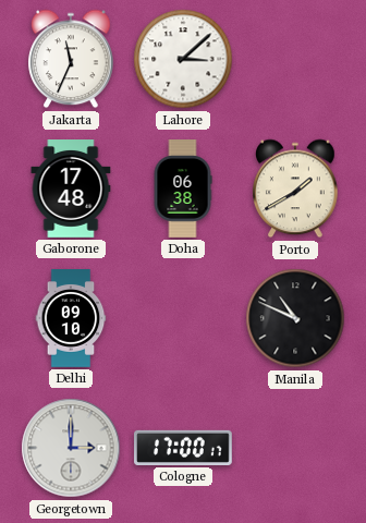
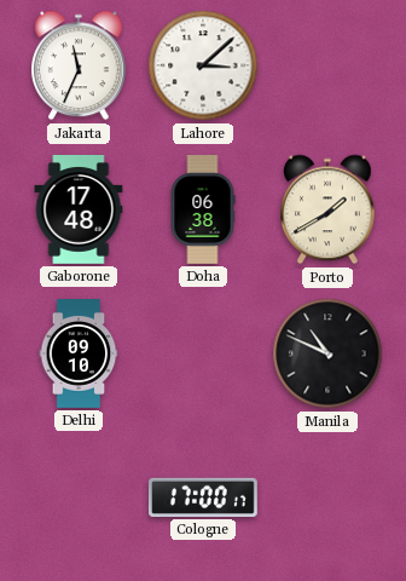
Georgetown: 3:00 -> none
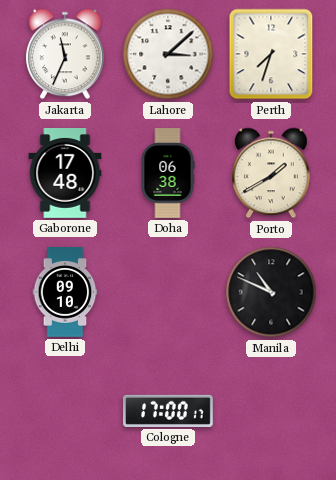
Perth: none -> 7:33
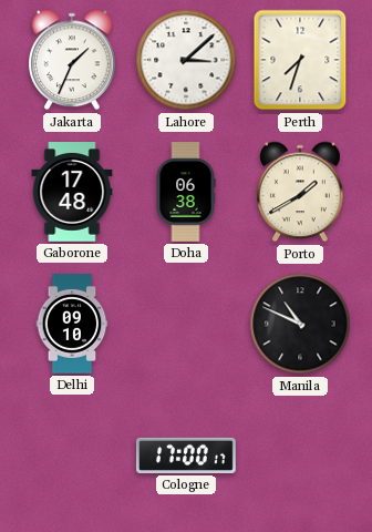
Jakarta: 11:34 -> 1:34
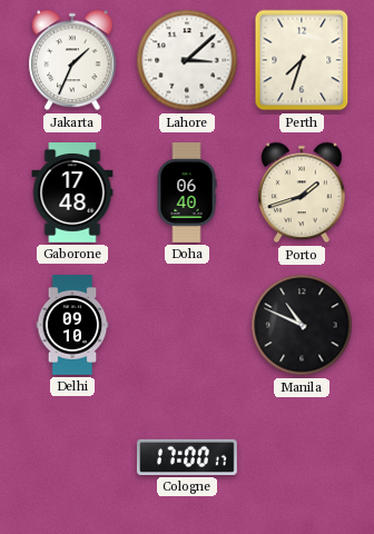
Doha: 06:38 -> 06:40
Porto: 1:40 -> 1:42
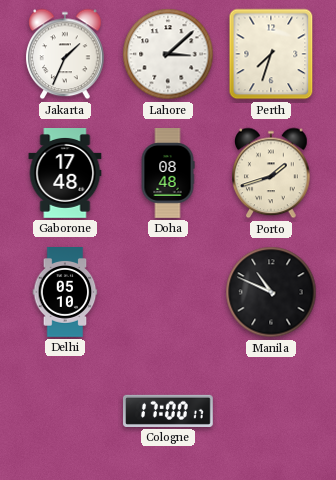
Doha: 06:40 -> 08:48
Delhi: 09:10 -> 05:10
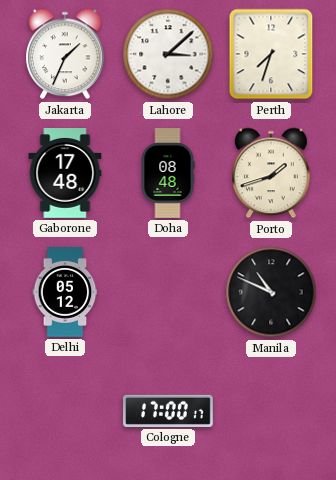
Delhi: 05:10 -> 05:12
